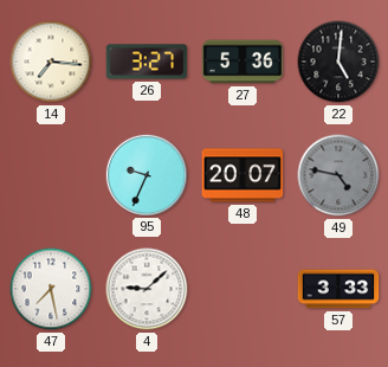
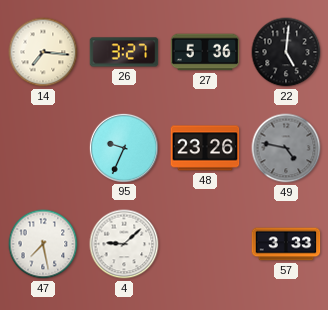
48: 20:07 -> 23:26
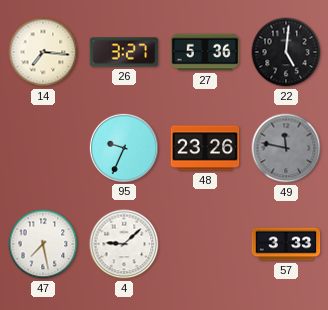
49: 4:47 -> 11:47
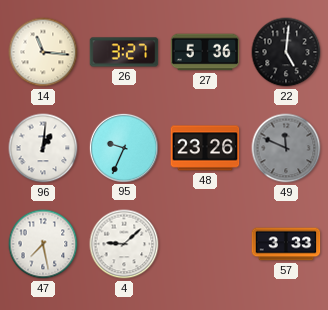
14: 7:16 -> 11:16
96: none -> 1:01
49: 11:47 -> 11:49
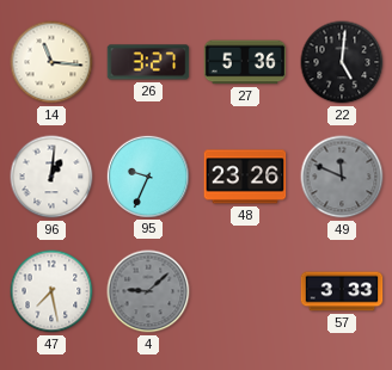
4 dial: white -> grey
